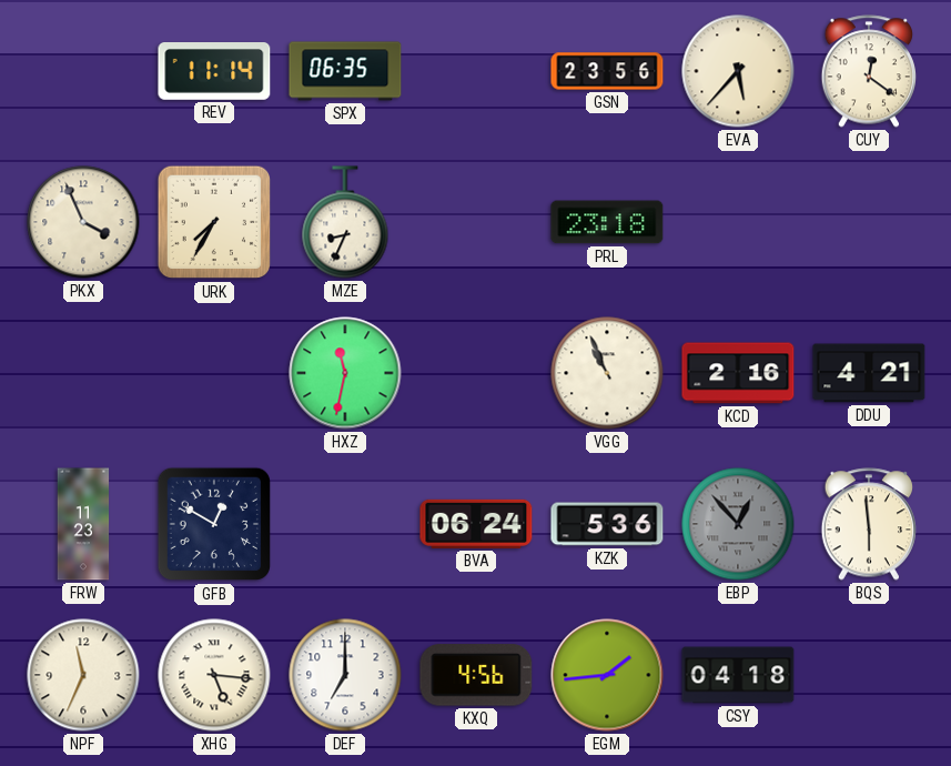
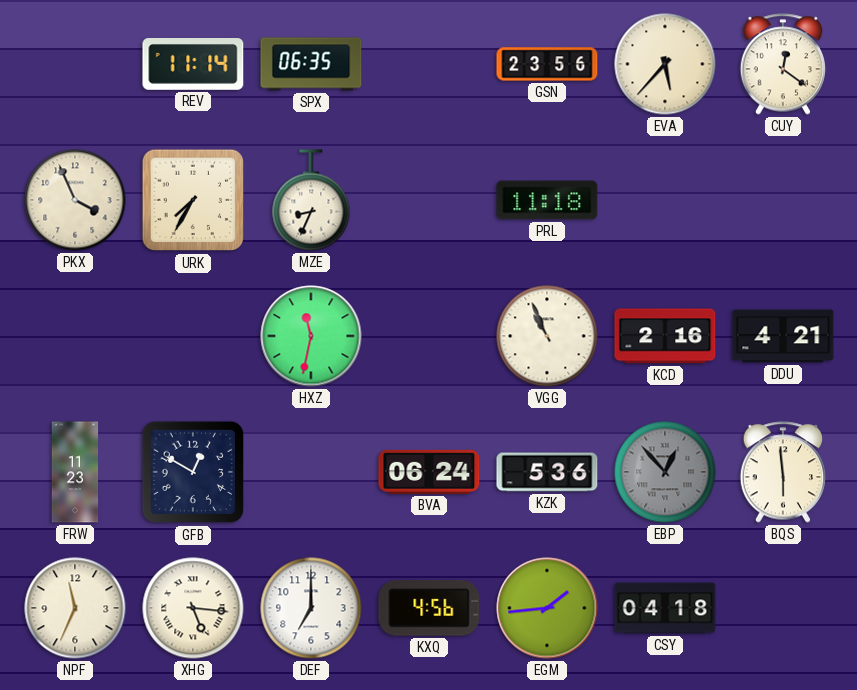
PRL: 23:18 -> 11:18
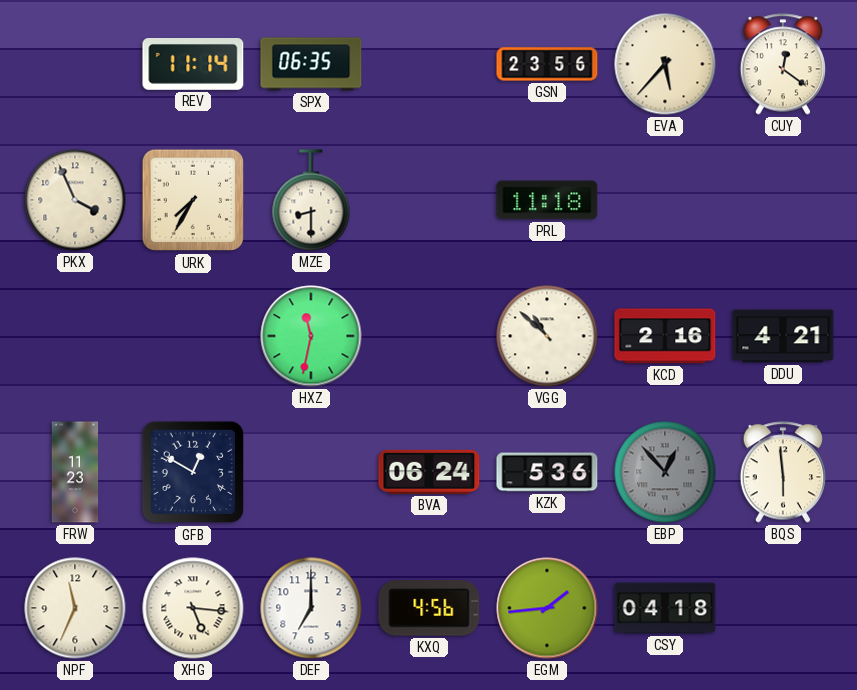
MZE: 8:34 -> 8:30
VGG: 10:56 -> 10:52
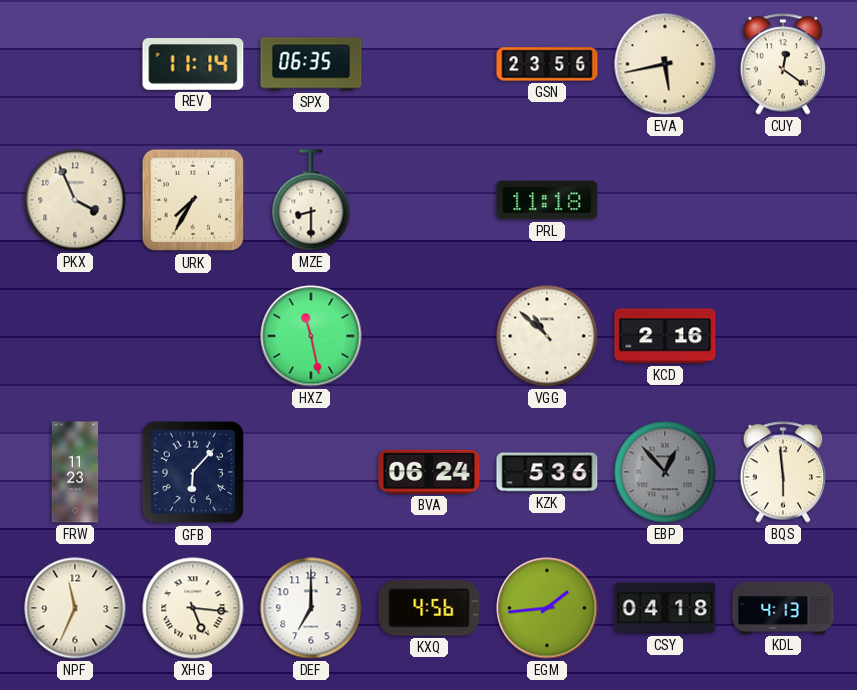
EVA: 5:37 -> 5:43
HXZ: 11:32 -> 11:28
DDU: 4:21 -> none
GFB: 12:50 -> 6:07
KDL: none -> 4:13
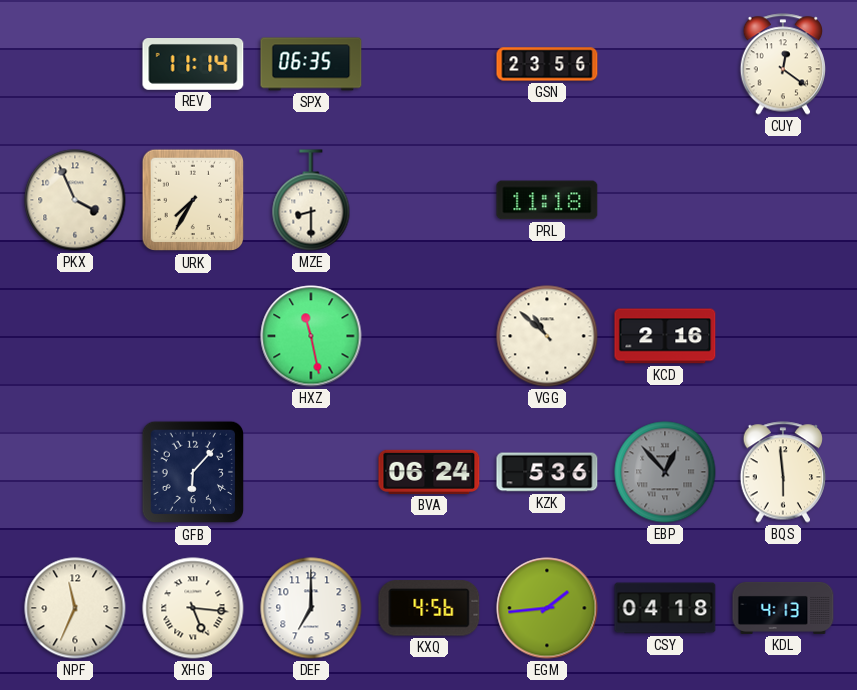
EVA: 5:43 -> none
FRW: 11:23 -> none
